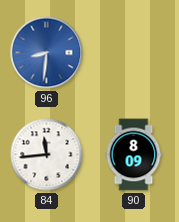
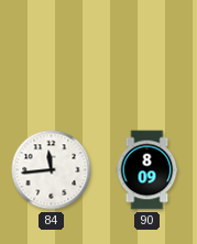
96: 8:31 -> none
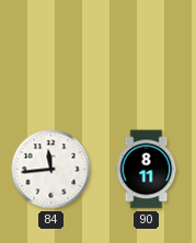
90: 8:09 -> 8:11
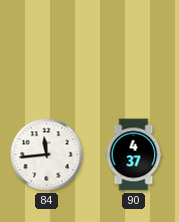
90: 8:11 -> 4:37
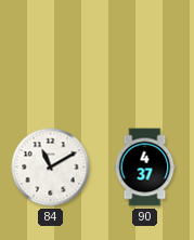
84: 11:44 -> 11:10
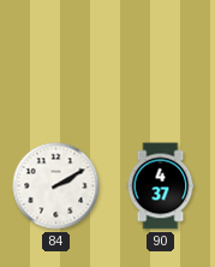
84: 11:10 -> 2:10
